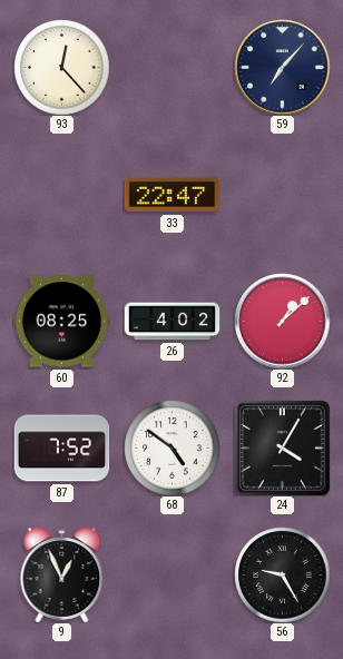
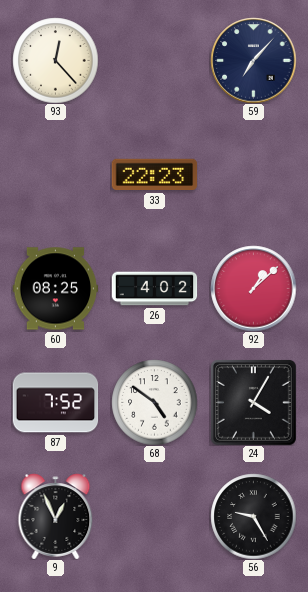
33: 22:47 -> 22:23
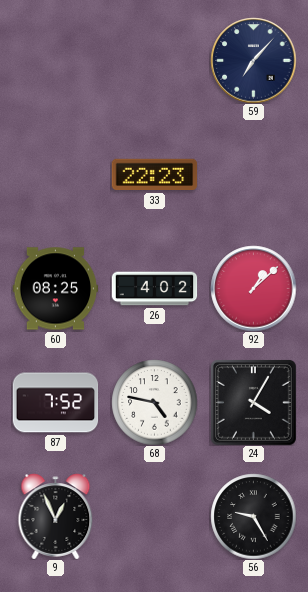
93: 12:23 -> none
68: 4:51 -> 4:47
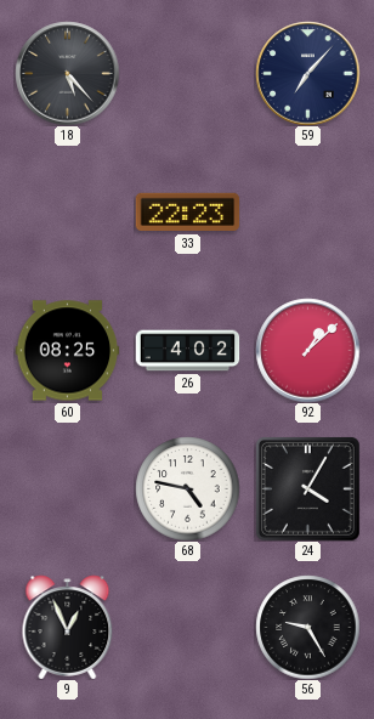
18: none -> 5:23
87: 7:52 -> none
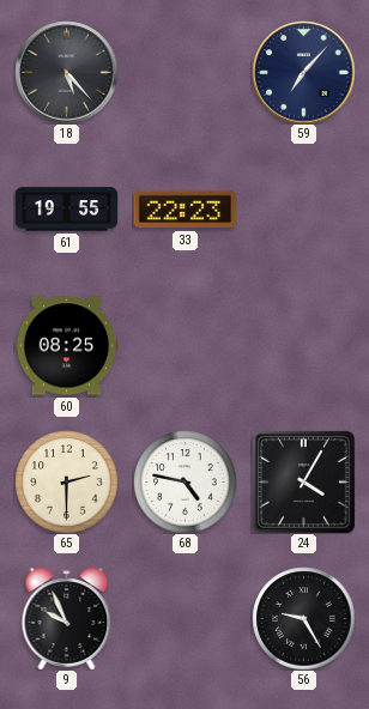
61: none -> 19:55
26: 4:02 -> none
92: 1:08 -> none
65: none -> 2:30
9: 12:56 -> 9:56
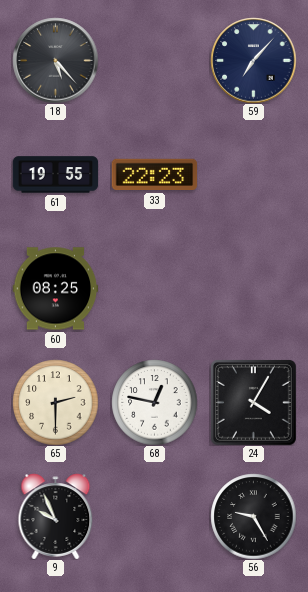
68: 4:47 -> 12:47
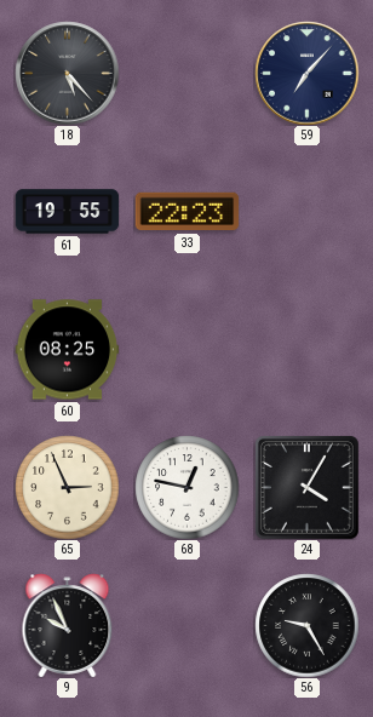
65: 2:30 -> 2:56
